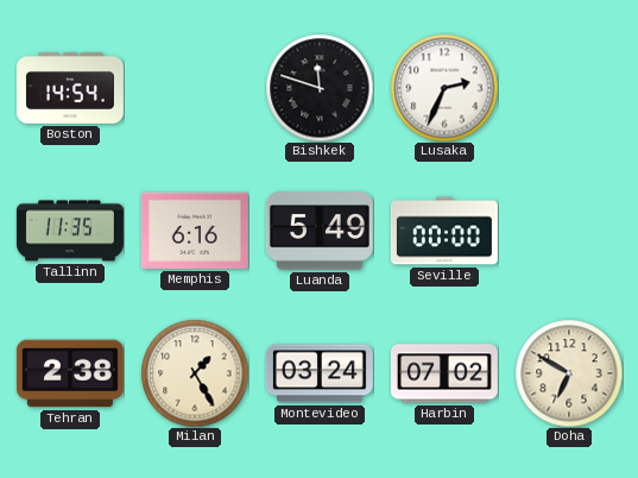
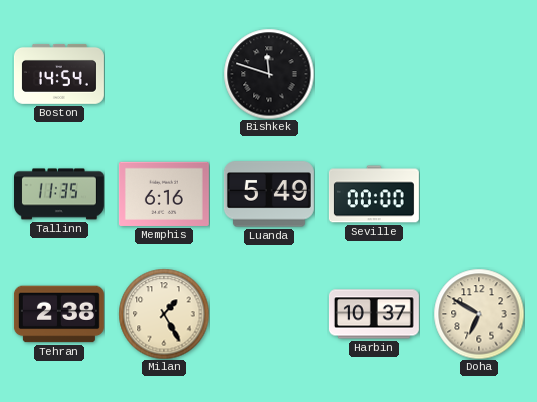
Lusaka: 2:34 -> none
Montevideo: 03:24 -> none
Harbin: 07:02 -> 10:37
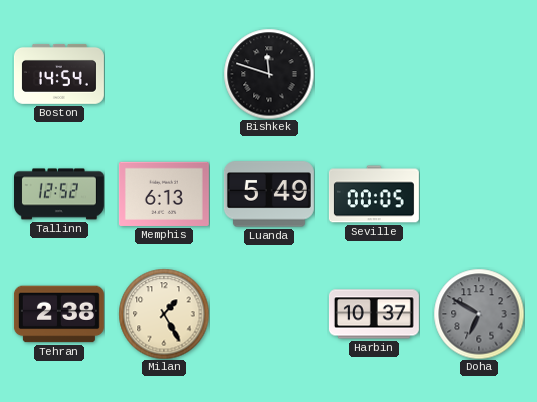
Tallinn: 11:35 -> 12:52
Memphis: 6:16 -> 6:13
Seville: 00:00 -> 00:05
Doha dial: cream -> grey
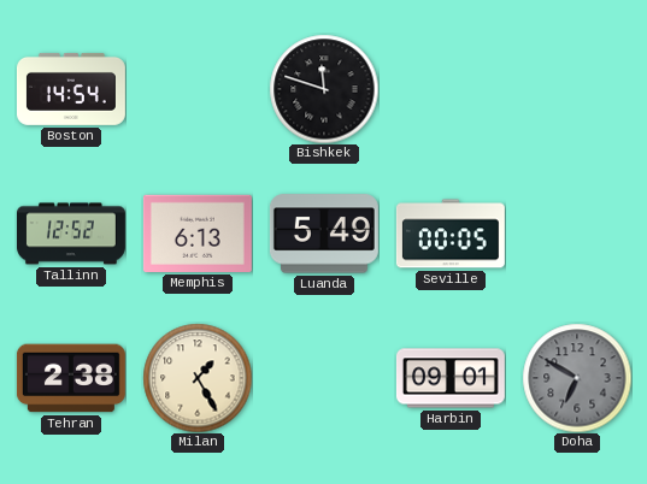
Harbin: 10:37 -> 09:01
